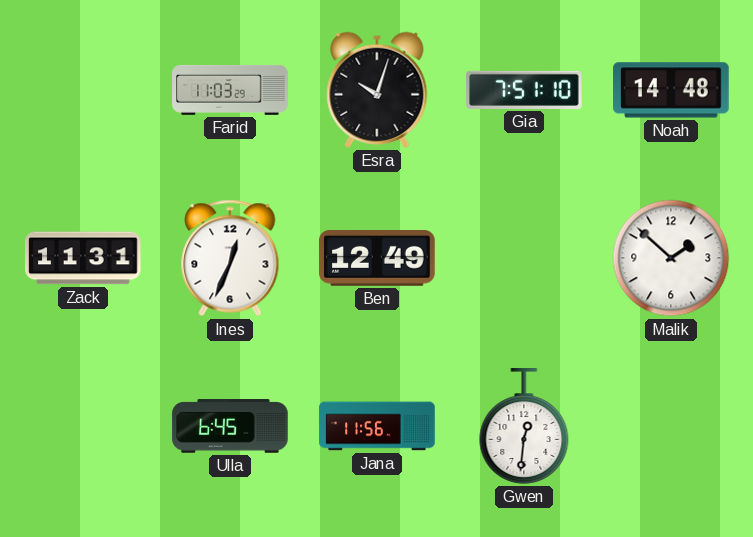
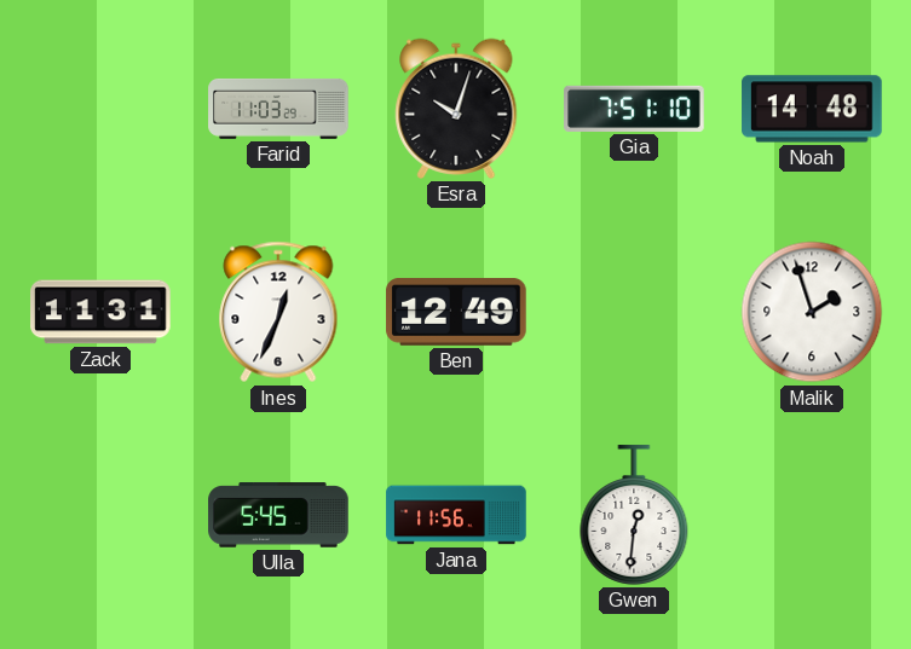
Malik: 1:52 -> 1:57
Ulla: 6:45 -> 5:45
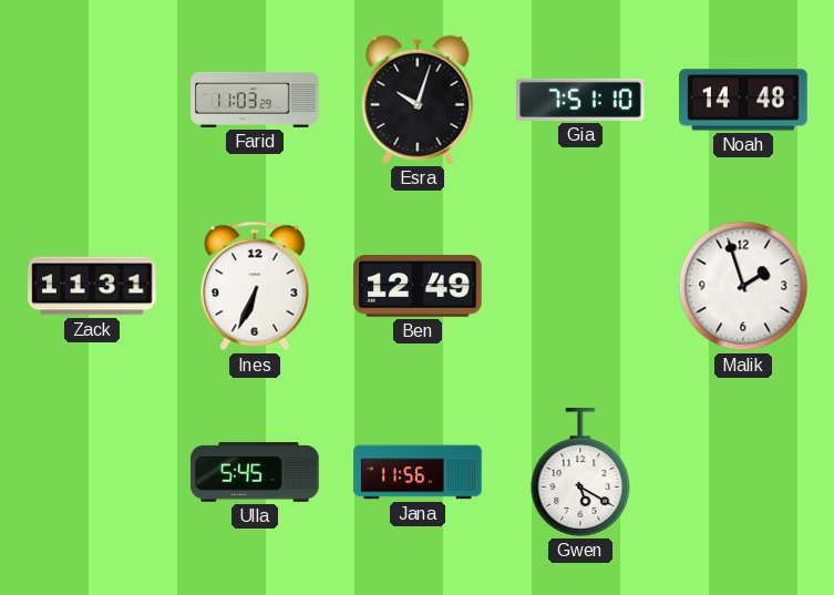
Ines: 12:34 -> 6:34
Gwen: 12:31 -> 5:20
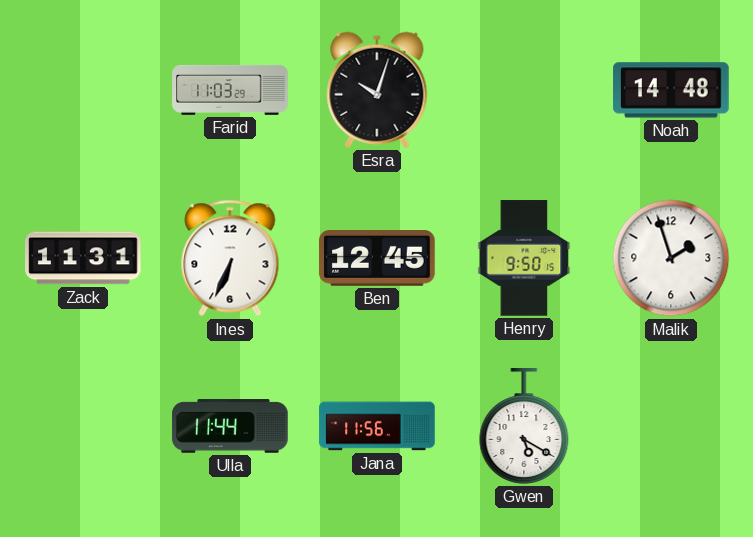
Gia: 7:51 -> none
Ben: 12:49 -> 12:45
Henry: none -> 9:50
Ulla: 5:45 -> 11:44
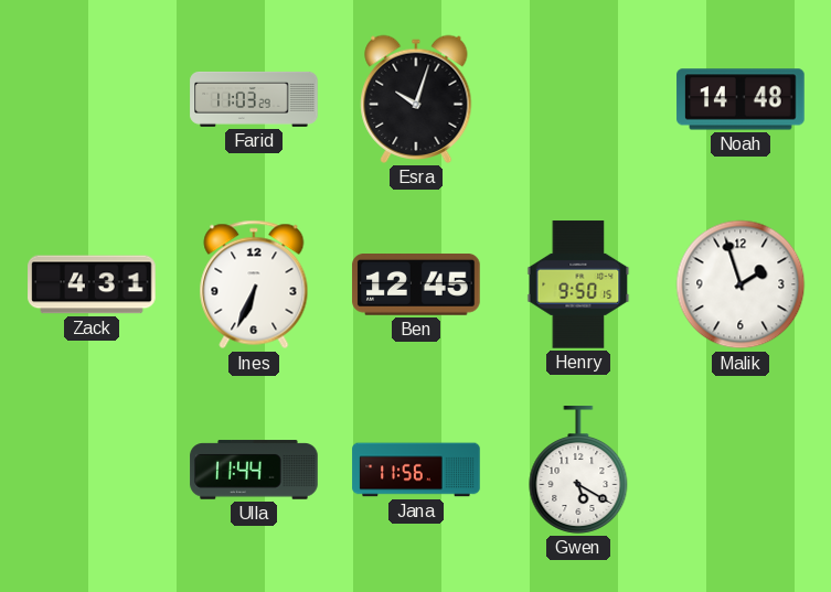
Zack: 11:31 -> 4:31
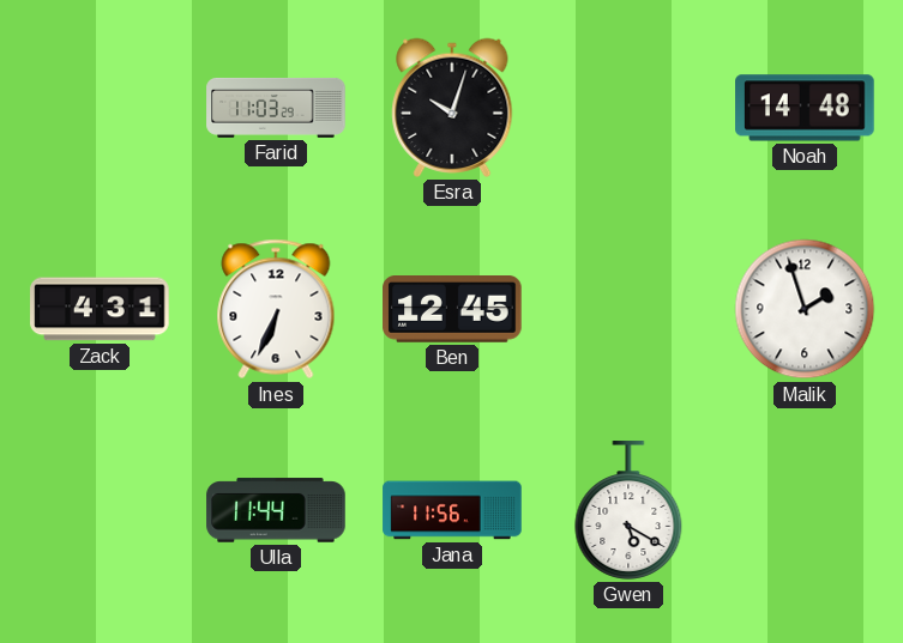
Henry: 9:50 -> none
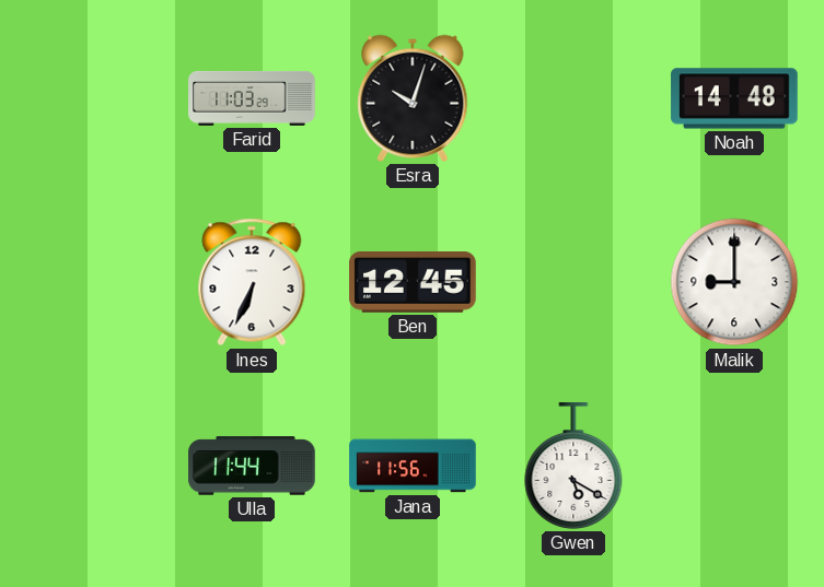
Zack: 4:31 -> none
Malik: 1:57 -> 9:00
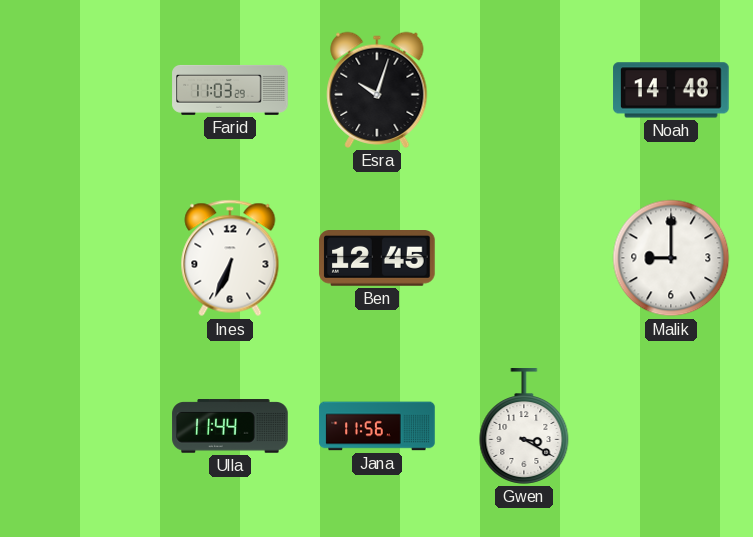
Gwen: 5:20 -> 3:20
